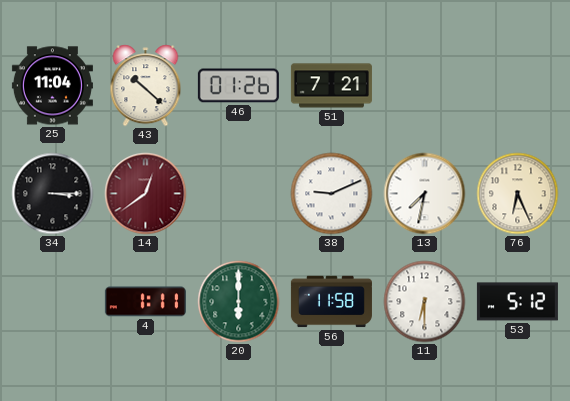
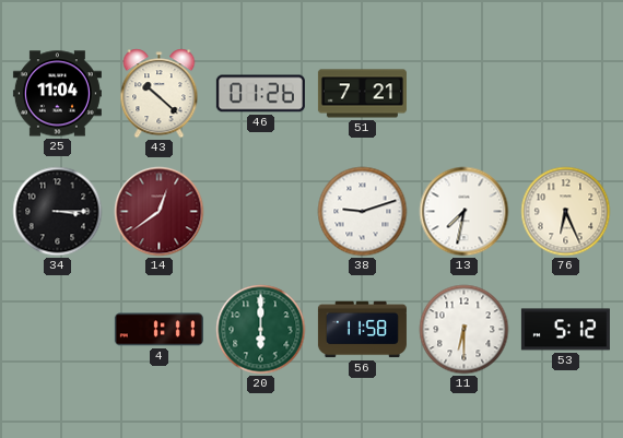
38: 9:11 -> 9:12
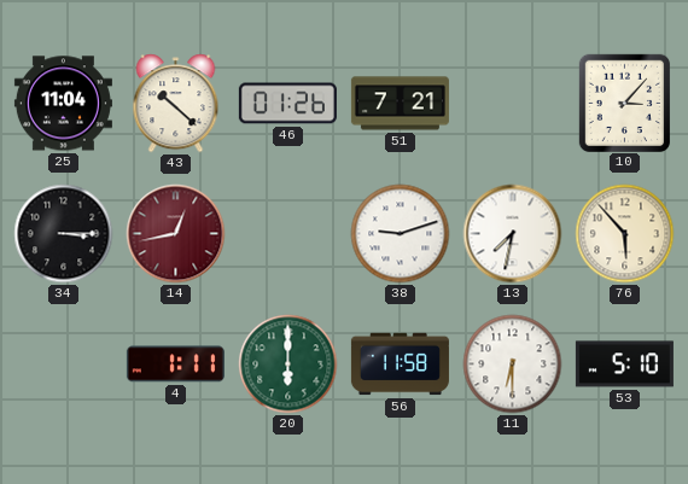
10: none -> 3:07
14: 12:39 -> 12:43
76: 6:26 -> 5:53
53: 5:12 -> 5:10
